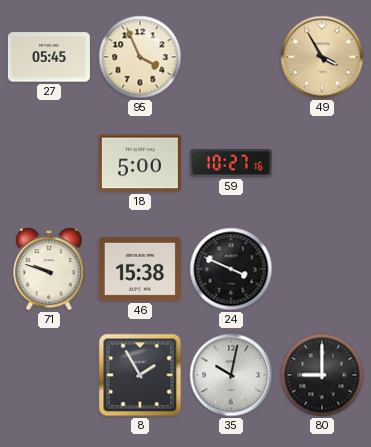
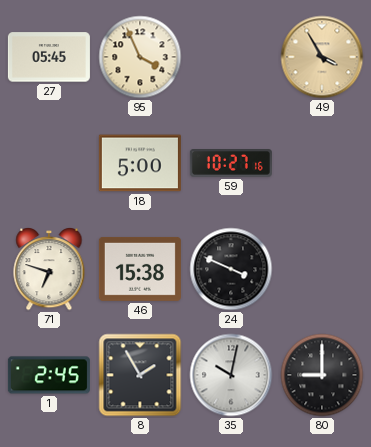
71: 9:48 -> 6:48
1: none -> 2:45
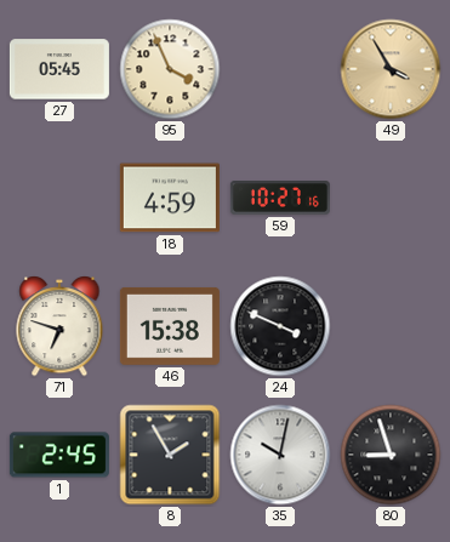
18: 5:00 -> 4:59
80: 9:00 -> 8:57
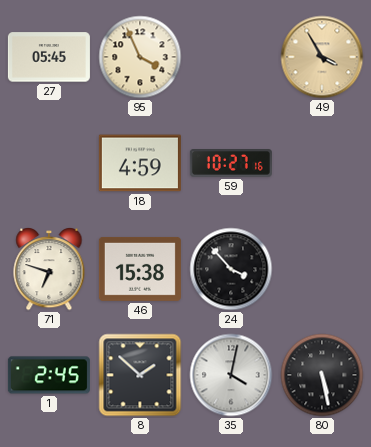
24: 3:49 -> 3:53
8: 1:55 -> 1:52
35: 10:02 -> 4:02
80: 8:57 -> 5:28
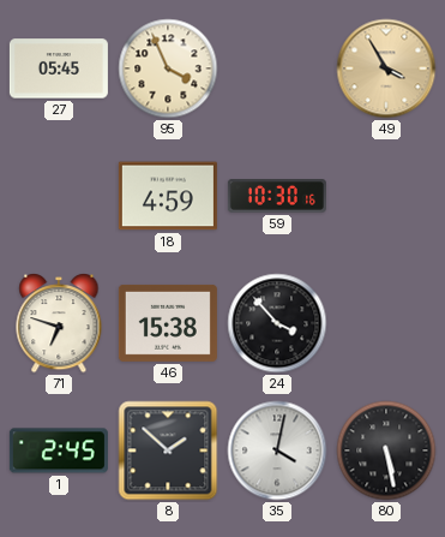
59: 10:27 -> 10:30
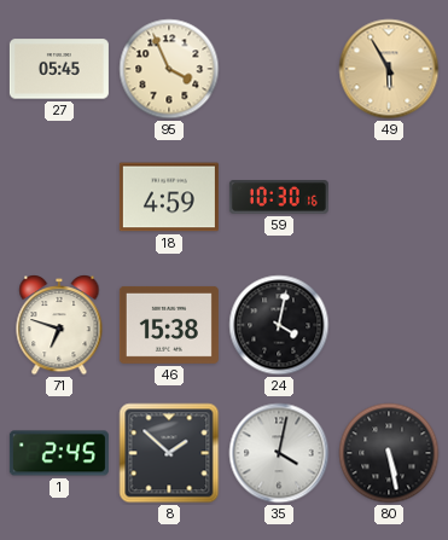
49: 3:55 -> 5:55
24: 3:53 -> 4:02
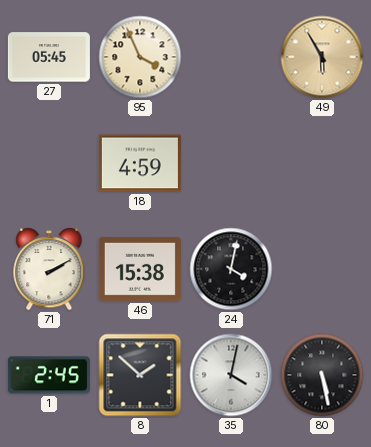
59: 10:30 -> none
71: 6:48 -> 2:10
